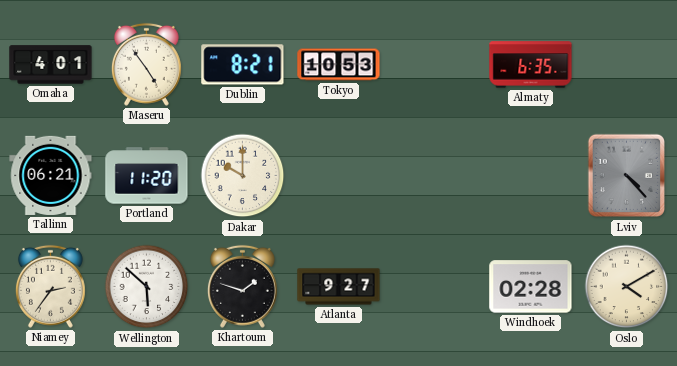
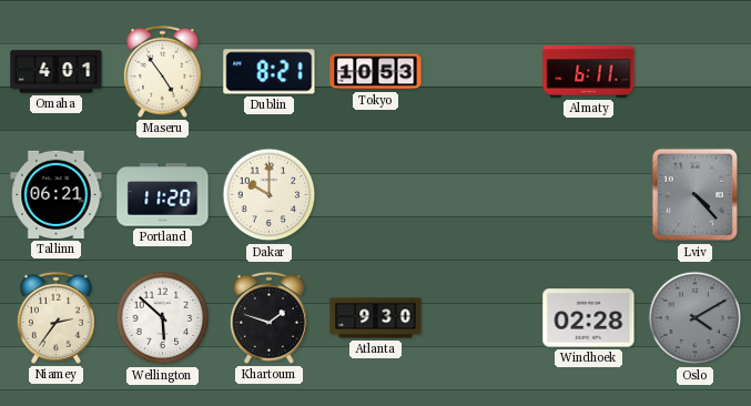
Almaty: 6:35 -> 6:11
Atlanta: 9:27 -> 9:30
Oslo dial: cream -> grey
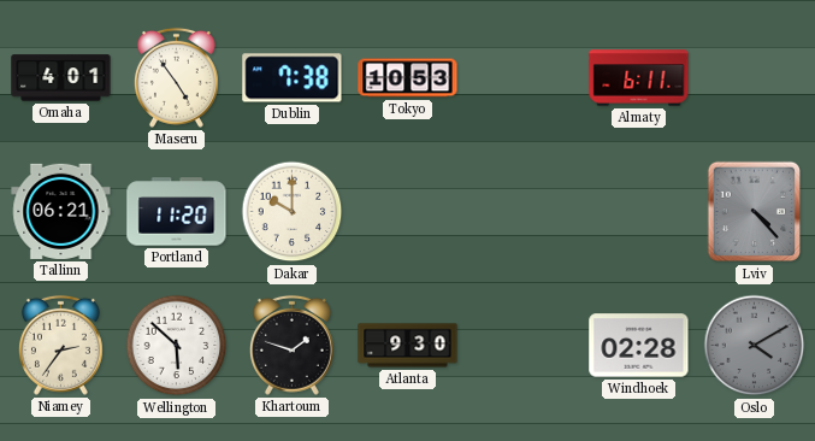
Dublin: 8:21 -> 7:38
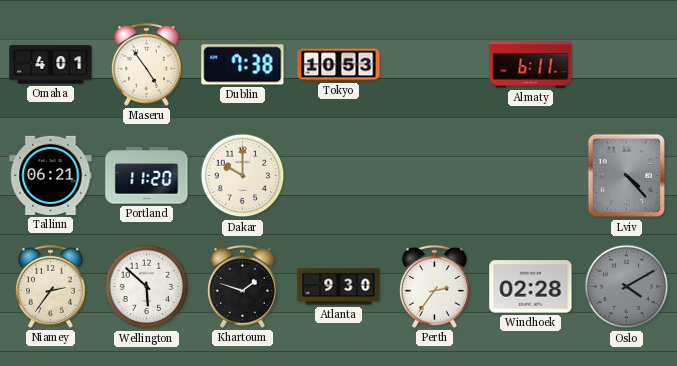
Perth: none -> 2:36
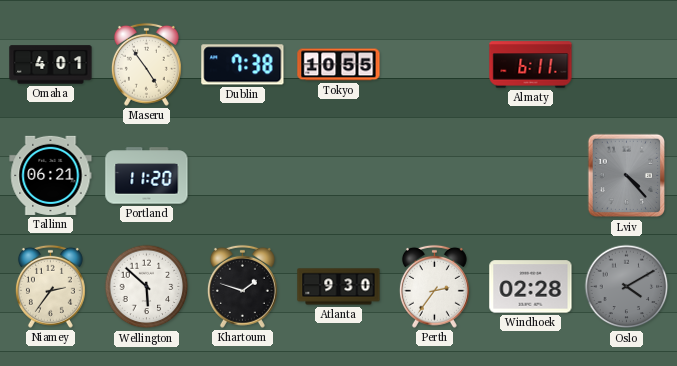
Tokyo: 10:53 -> 10:55
Dakar: 10:00 -> none
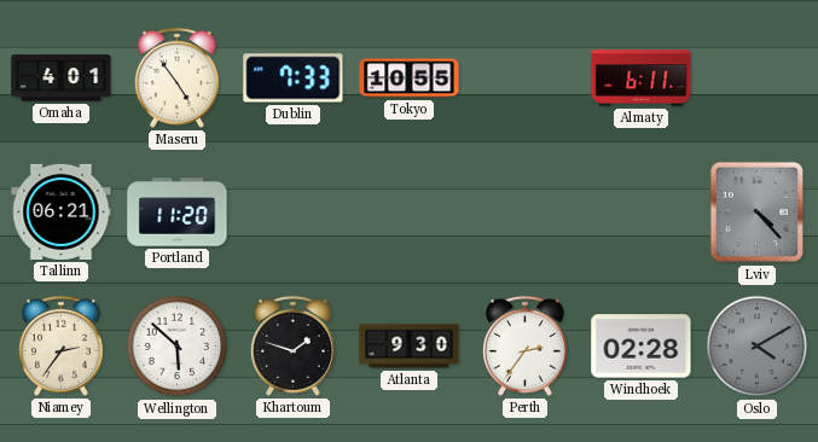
Dublin: 7:38 -> 7:33
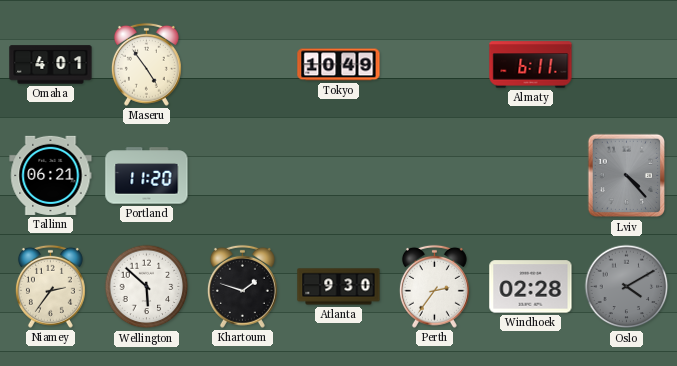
Dublin: 7:33 -> none
Tokyo: 10:55 -> 10:49
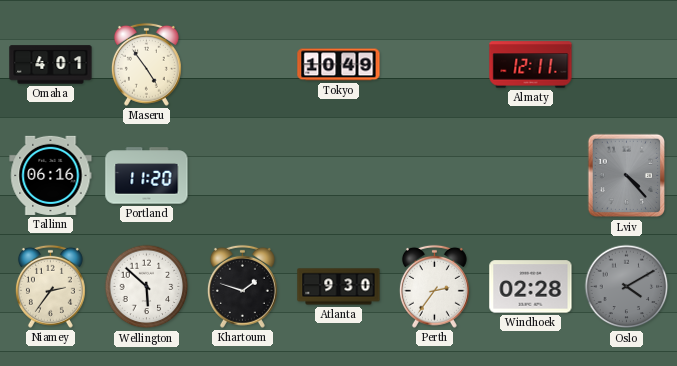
Almaty: 6:11 -> 12:11
Tallinn: 06:21 -> 06:16
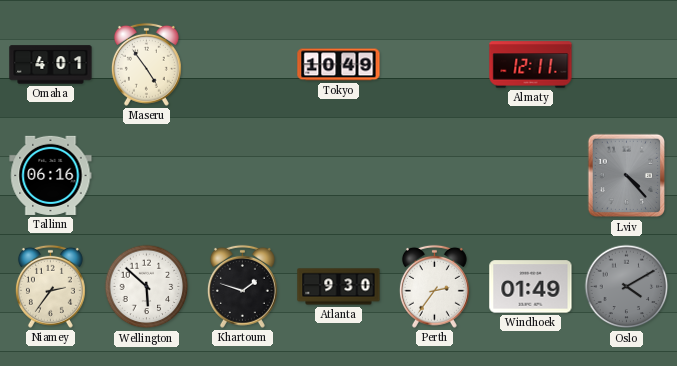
Portland: 11:20 -> none
Windhoek: 02:28 -> 01:49
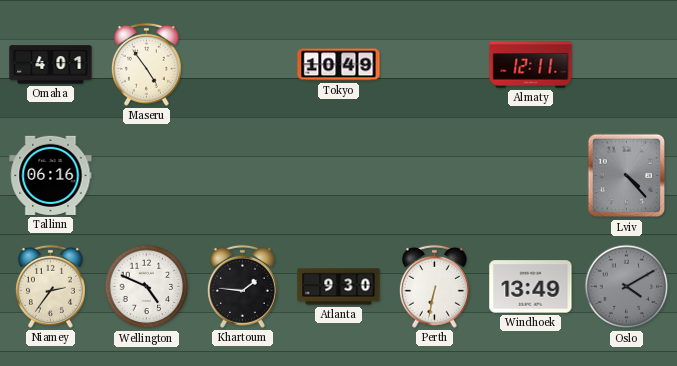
Wellington: 5:52 -> 4:49
Khartoum: 1:48 -> 1:46
Perth: 2:36 -> 6:32
Windhoek: 01:49 -> 13:49
